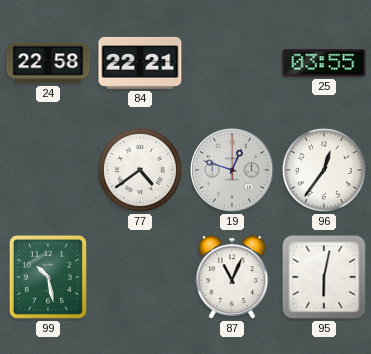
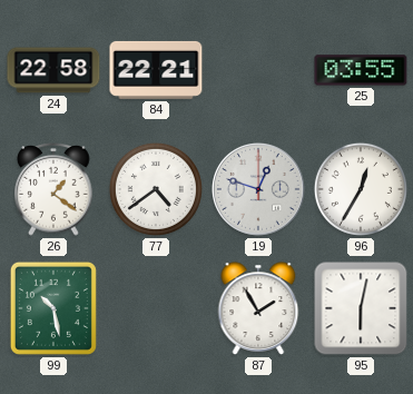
26: none -> 1:21
96: 12:36 -> 12:35
87: 11:04 -> 1:55
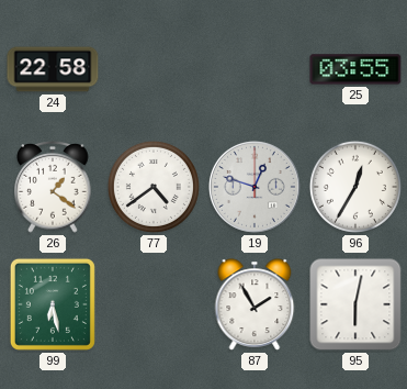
84: 22:21 -> none
99: 10:28 -> 6:28
